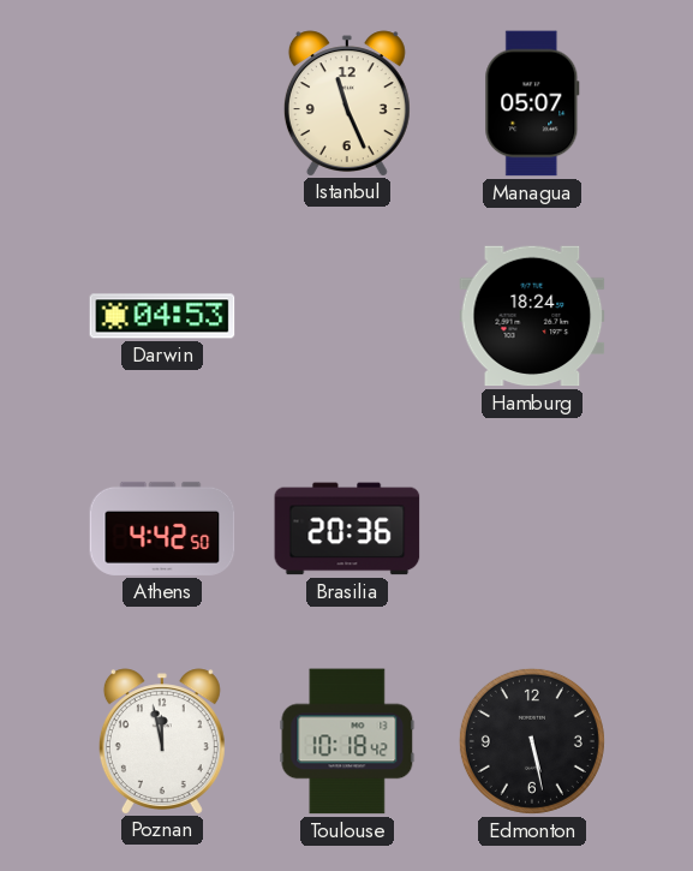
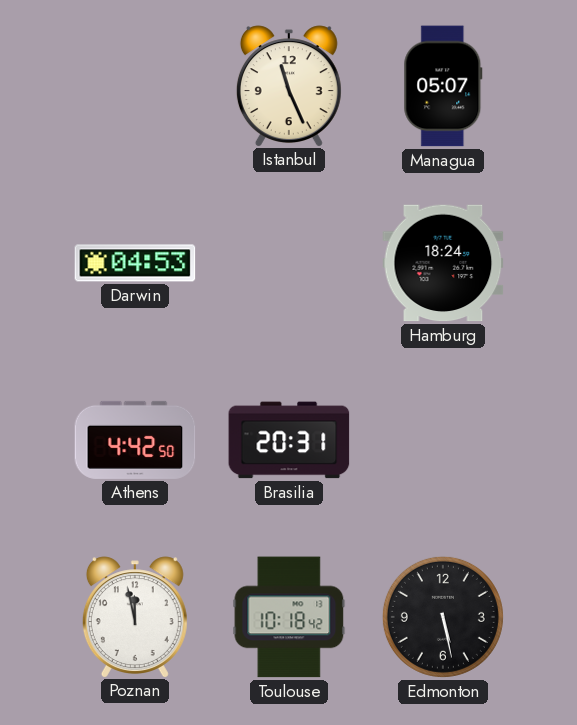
Brasilia: 20:36 -> 20:31
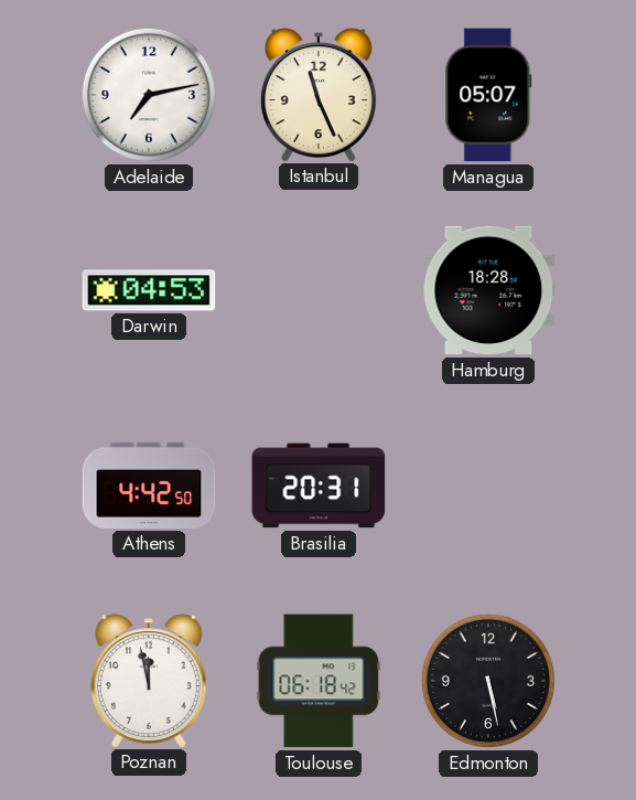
Adelaide: none -> 7:13
Hamburg: 18:24 -> 18:28
Toulouse: 10:18 -> 06:18
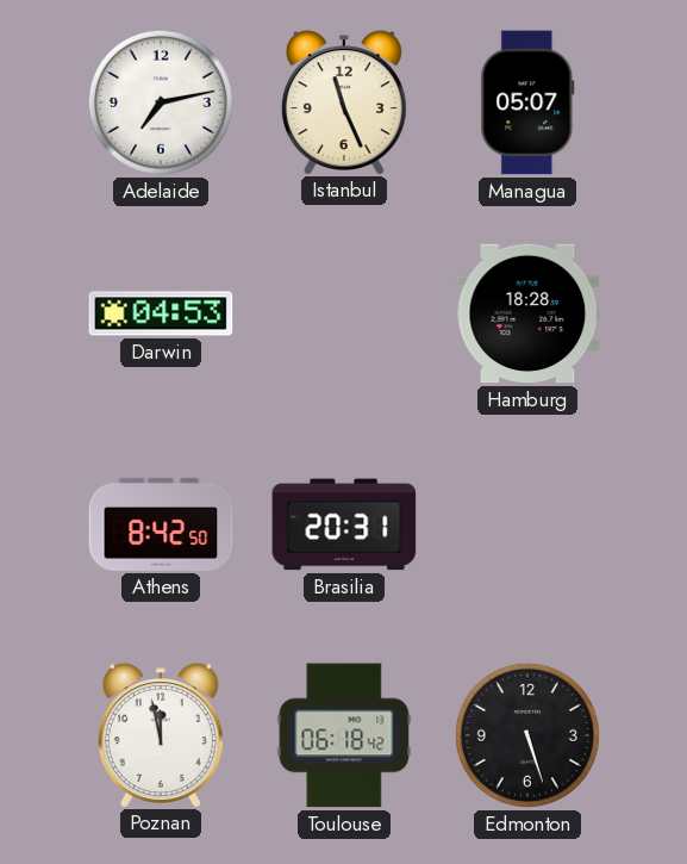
Athens: 4:42 -> 8:42
Edmonton: 5:28 -> 5:27
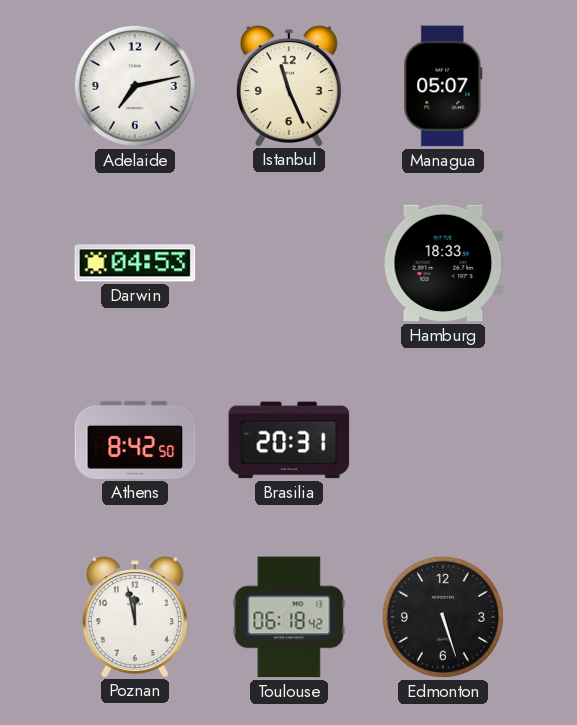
Hamburg: 18:28 -> 18:33
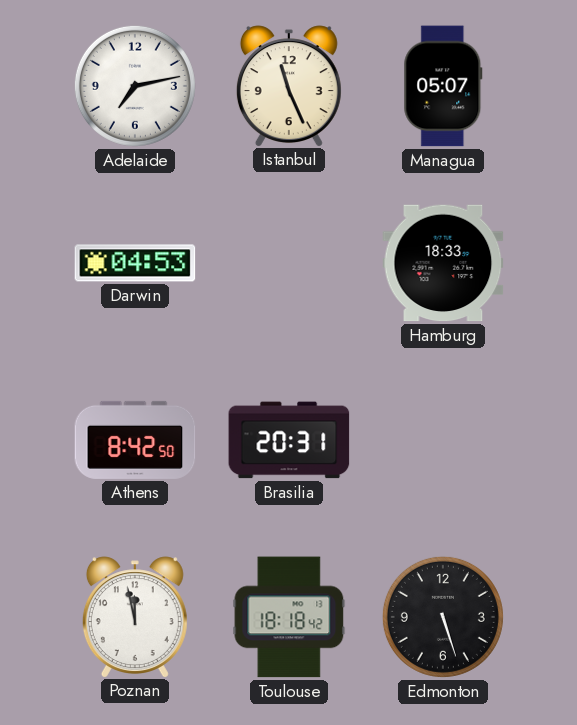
Toulouse: 06:18 -> 18:18
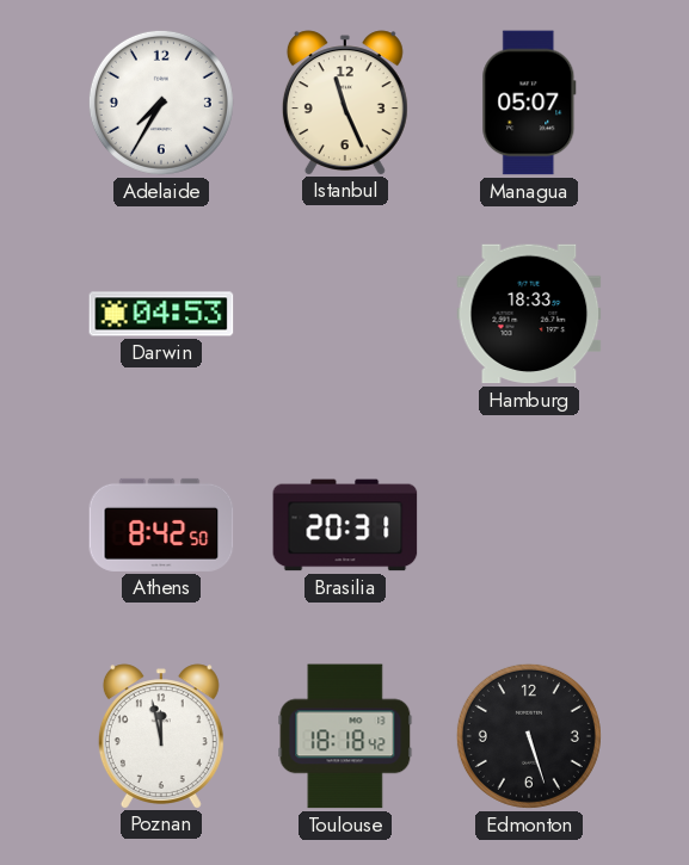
Adelaide: 7:13 -> 7:35
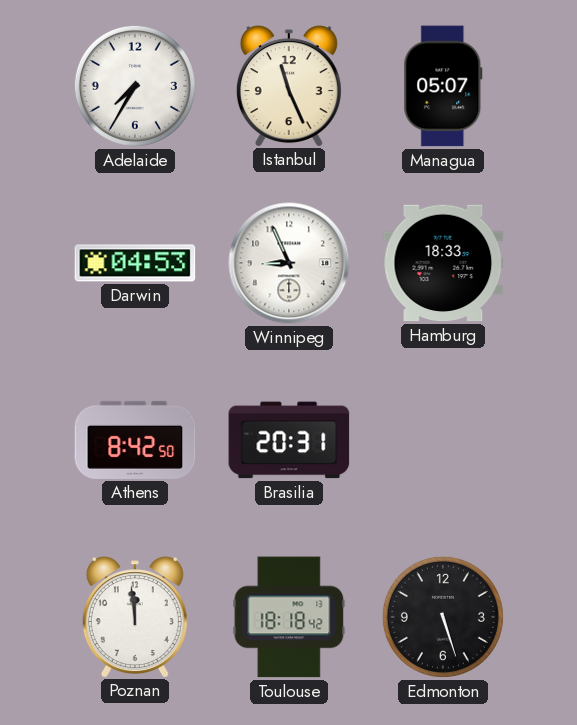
Winnipeg: none -> 8:56
Poznan: 11:58 -> 11:59
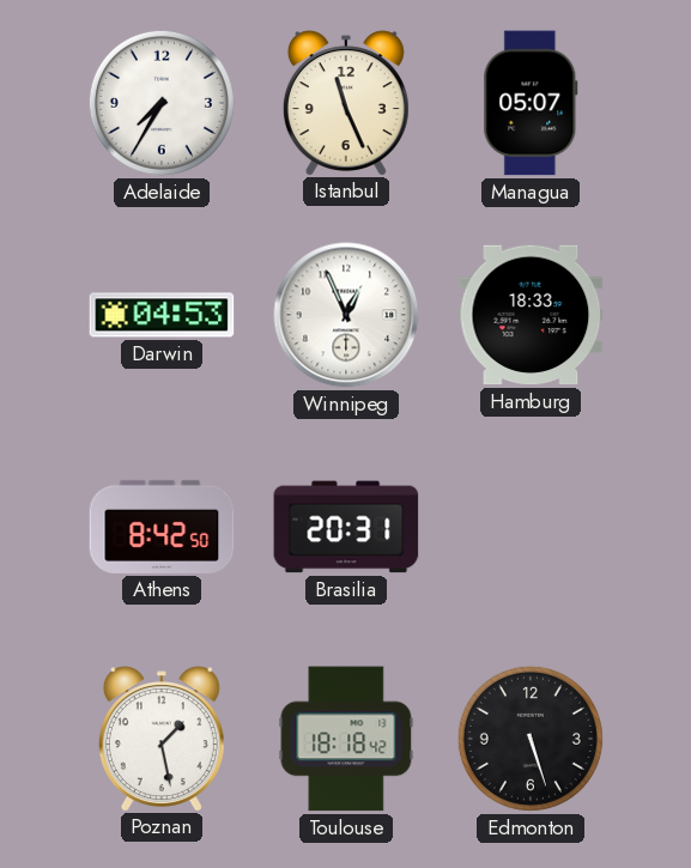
Winnipeg: 8:56 -> 12:56
Poznan: 11:59 -> 1:28
